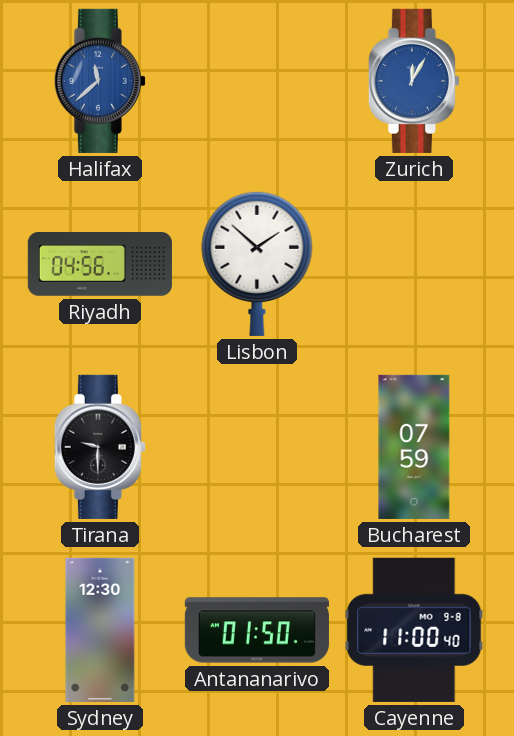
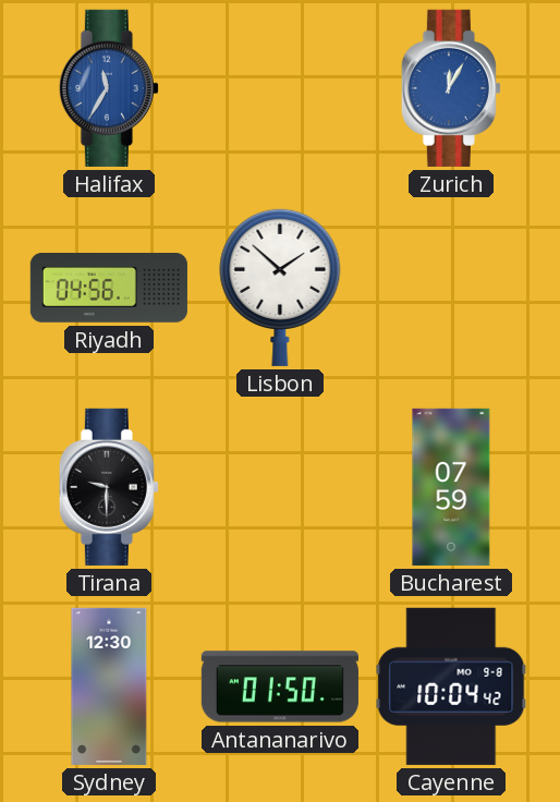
Halifax: 11:38 -> 11:35
Cayenne: 11:00 -> 10:04
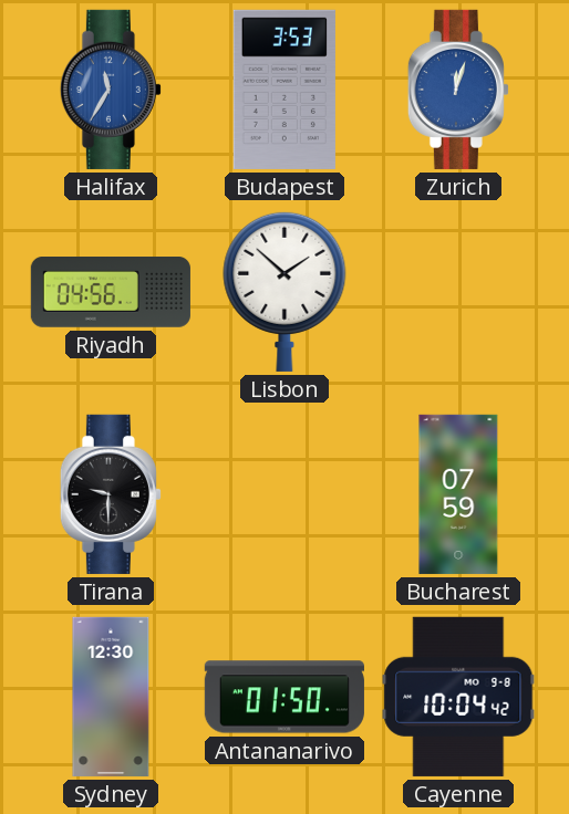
Budapest: none -> 3:53
Zurich: 12:05 -> 12:03
